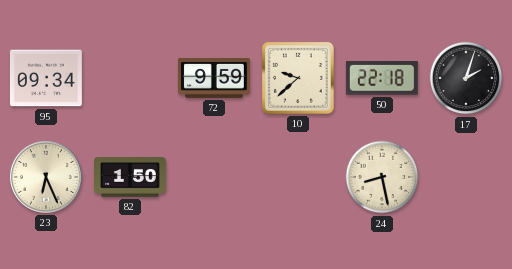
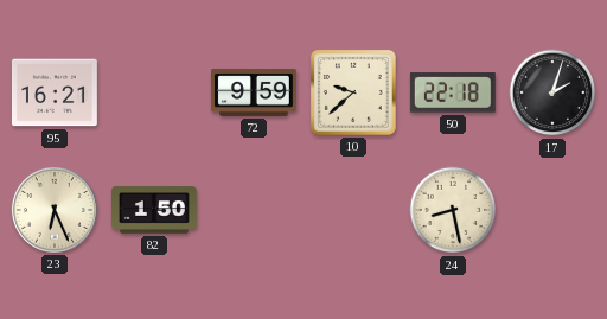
95: 09:34 -> 16:21
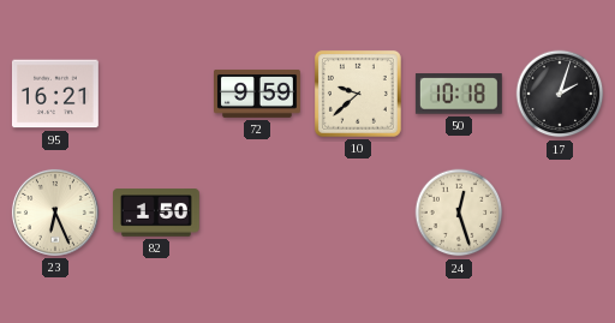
50: 22:18 -> 10:18
24: 8:28 -> 12:27
